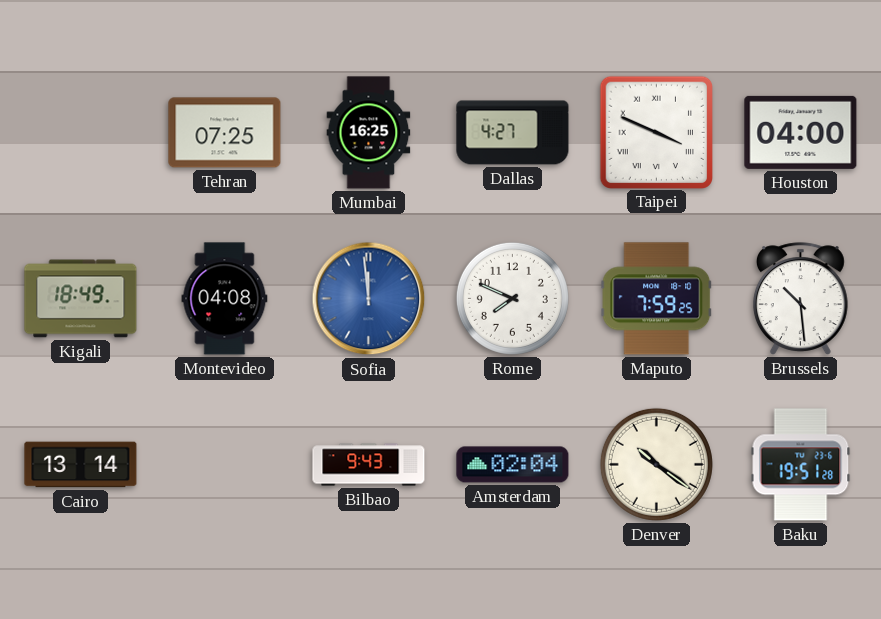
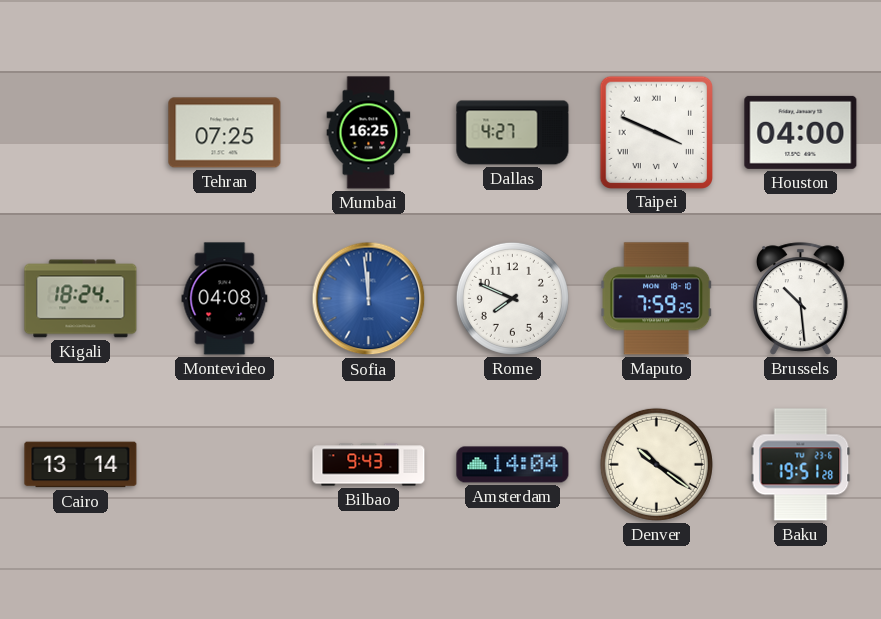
Kigali: 18:49 -> 18:24
Amsterdam: 02:04 -> 14:04
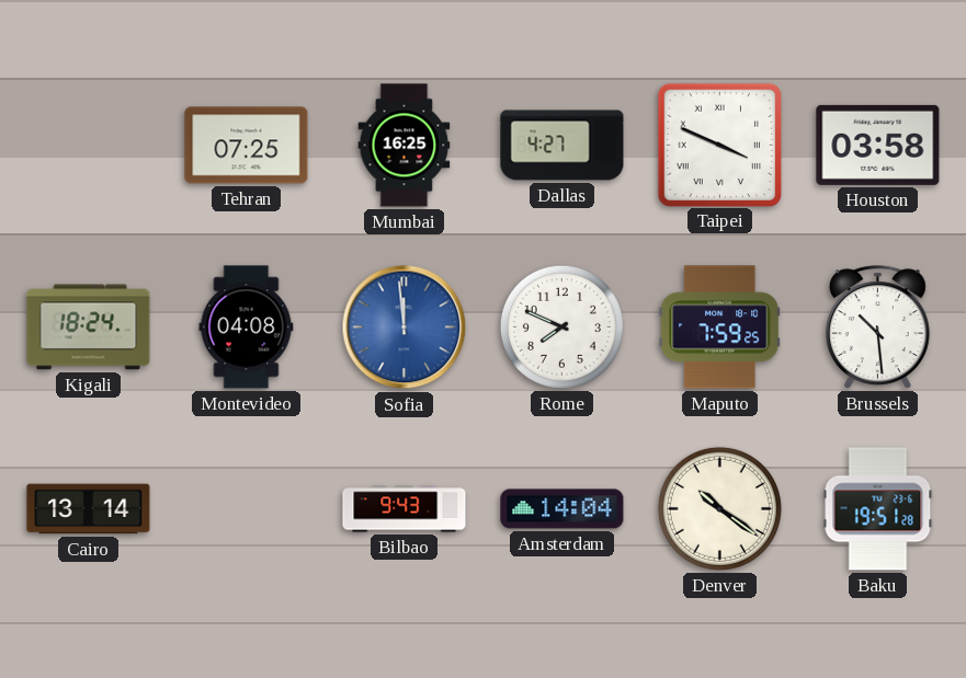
Houston: 04:00 -> 03:58
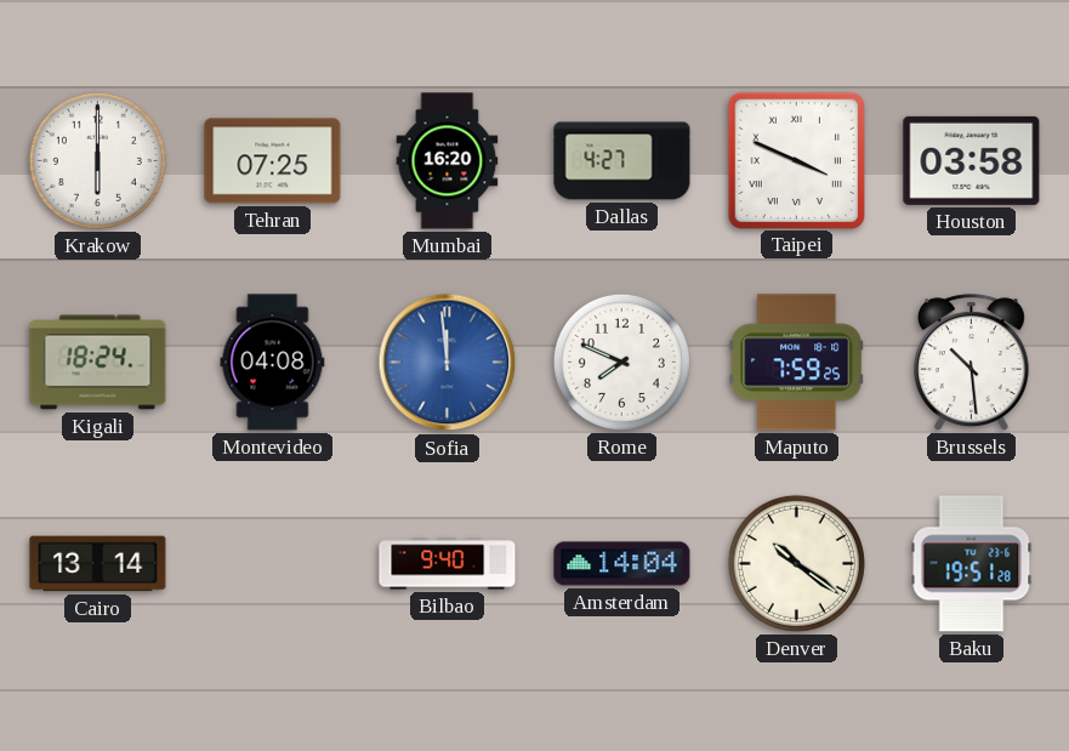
Krakow: none -> 6:00
Mumbai: 16:25 -> 16:20
Bilbao: 9:43 -> 9:40
